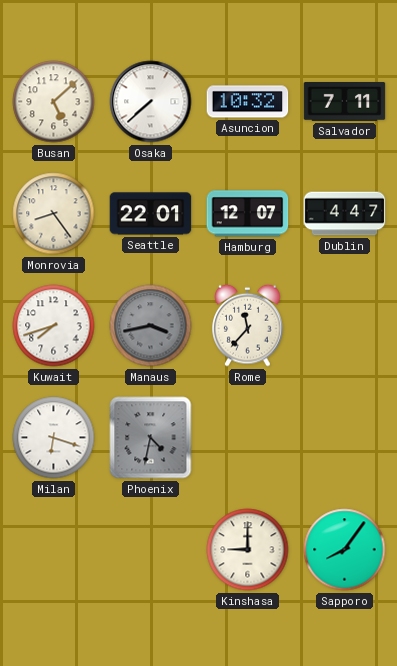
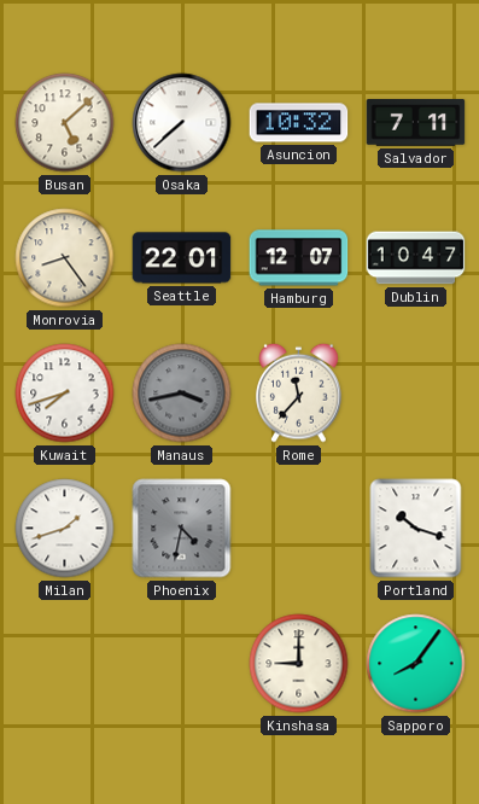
Dublin: 4:47 -> 10:47
Milan: 6:18 -> 1:42
Portland: none -> 10:18
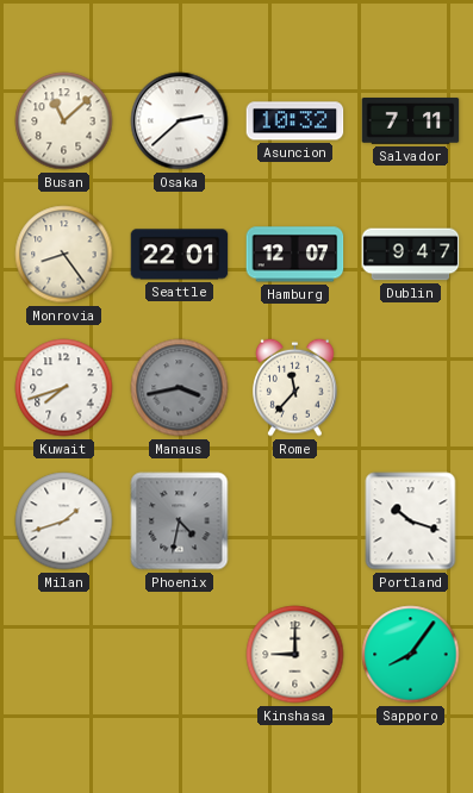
Busan: 5:08 -> 11:08
Osaka: 7:38 -> 2:38
Dublin: 10:47 -> 9:47
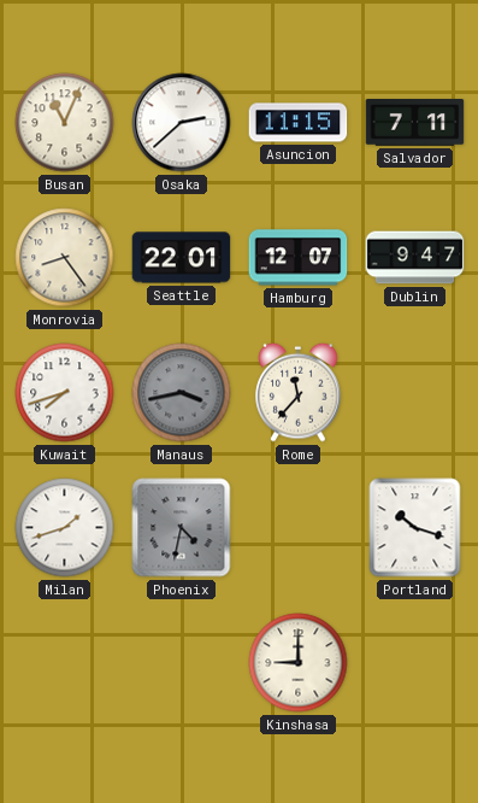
Busan: 11:08 -> 11:04
Asuncion: 10:32 -> 11:15
Sapporo: 8:06 -> none
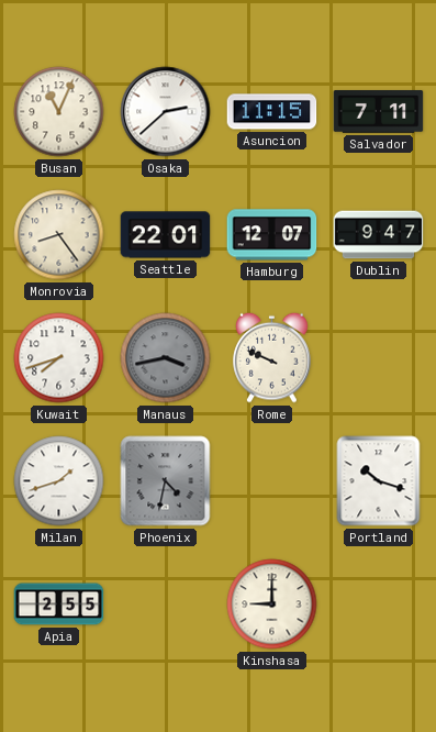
Rome: 11:37 -> 9:49
Apia: none -> 2:55
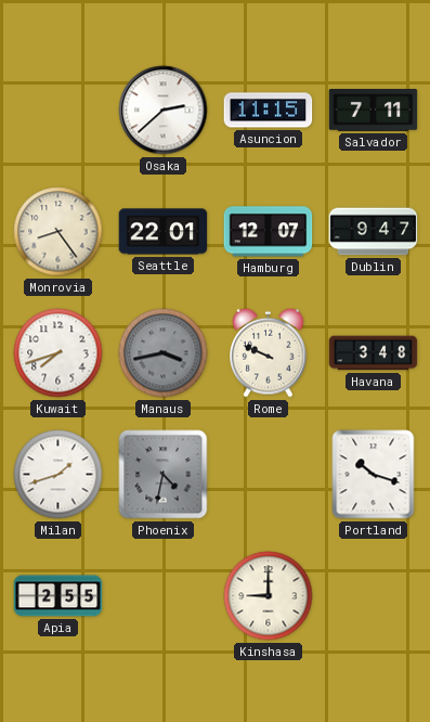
Busan: 11:04 -> none
Havana: none -> 3:48
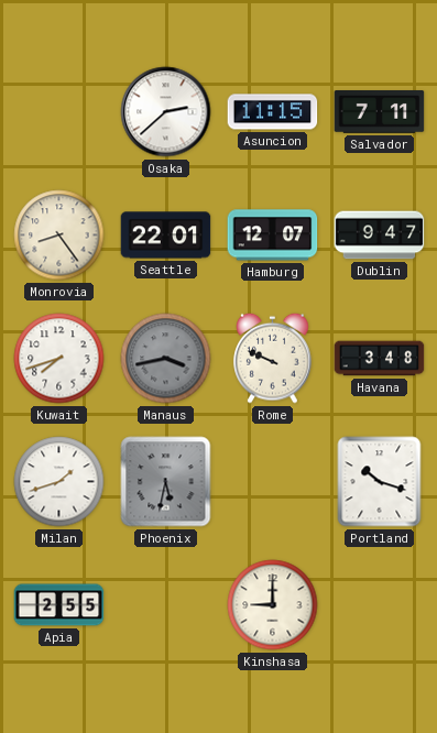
Phoenix: 4:32 -> 5:32
